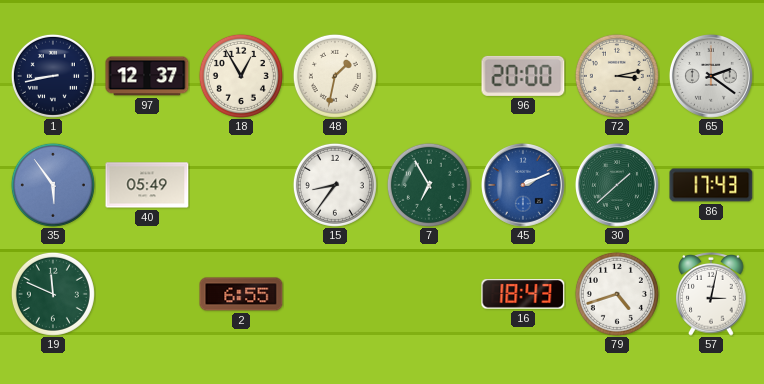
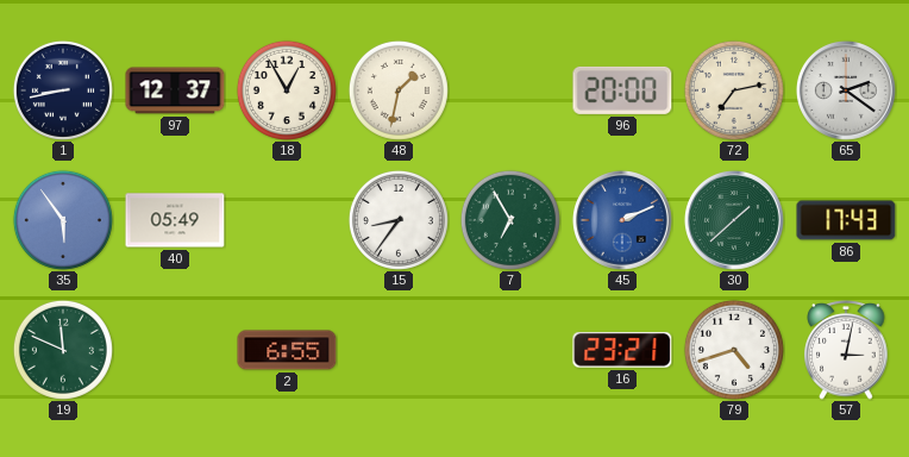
72: 3:13 -> 7:13
16: 18:43 -> 23:21
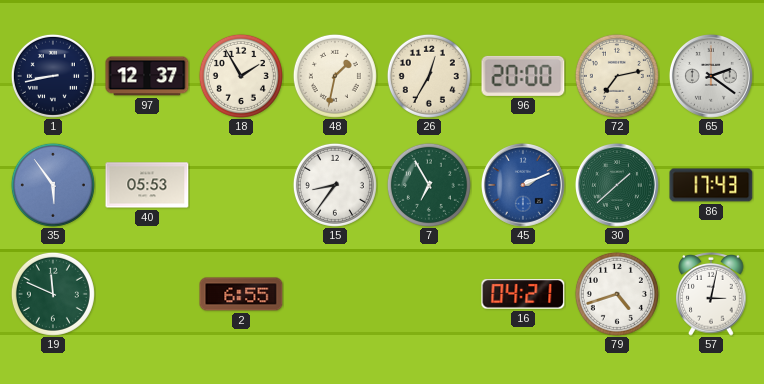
18: 12:55 -> 1:55
26: none -> 12:35
40: 05:49 -> 05:53
16: 23:21 -> 04:21
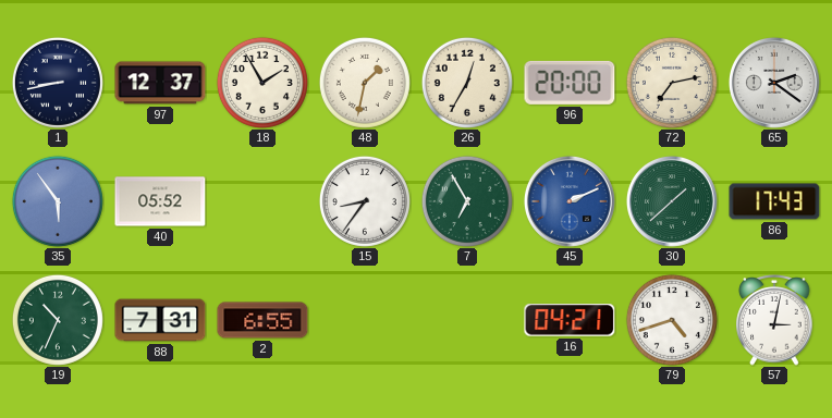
40: 05:53 -> 05:52
19: 11:49 -> 10:34
88: none -> 7:31
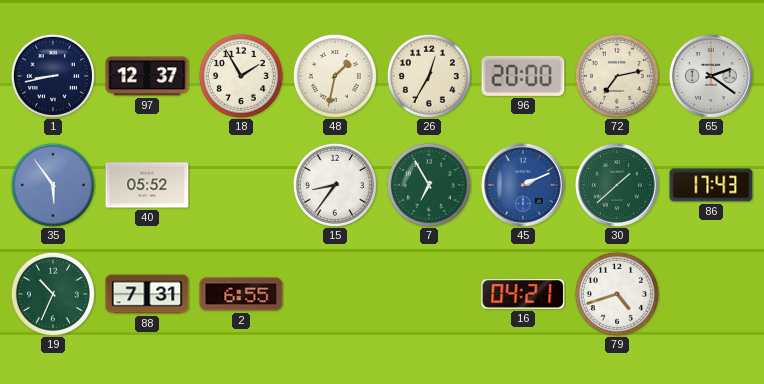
57: 3:02 -> none
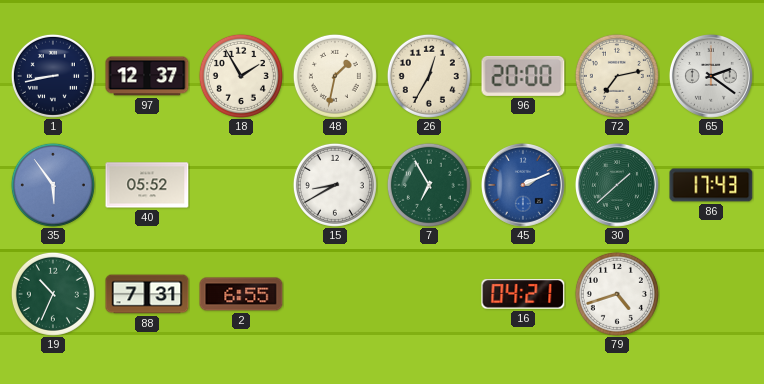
15: 8:36 -> 8:40
